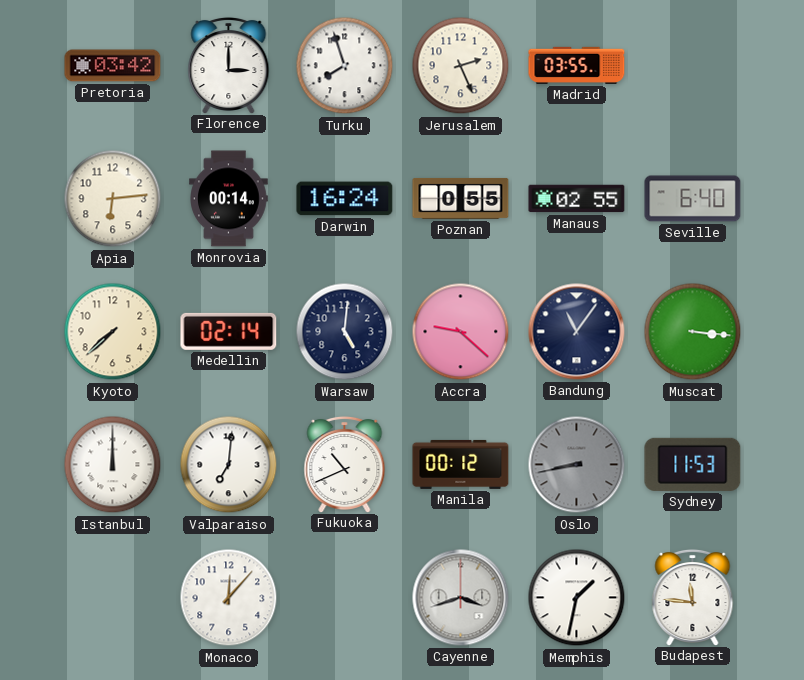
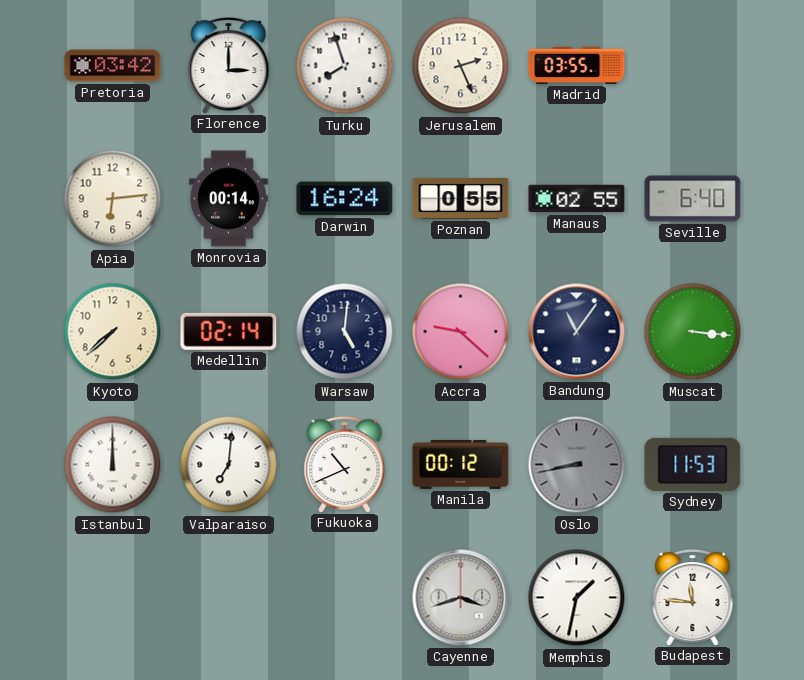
Monaco: 12:07 -> none
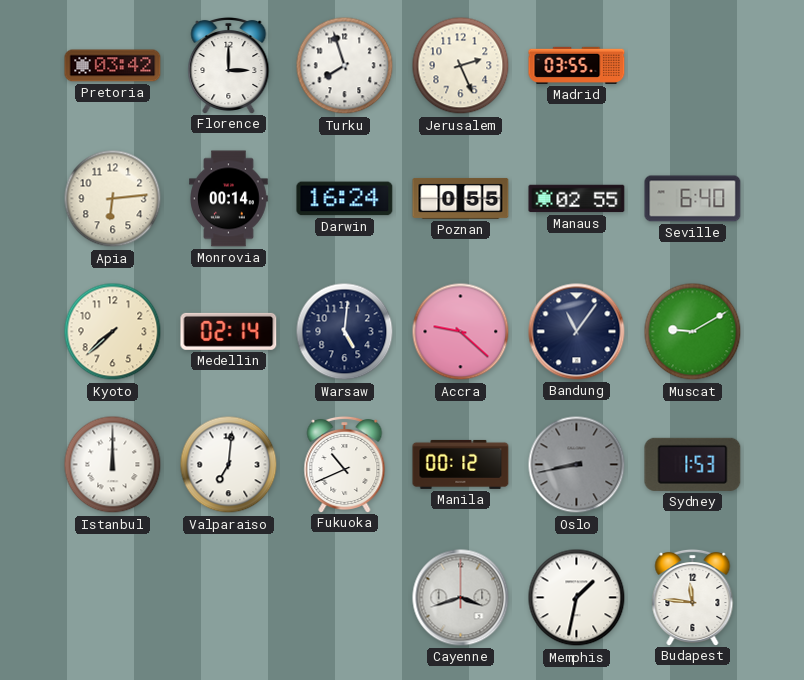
Muscat: 3:16 -> 9:10
Sydney: 11:53 -> 1:53
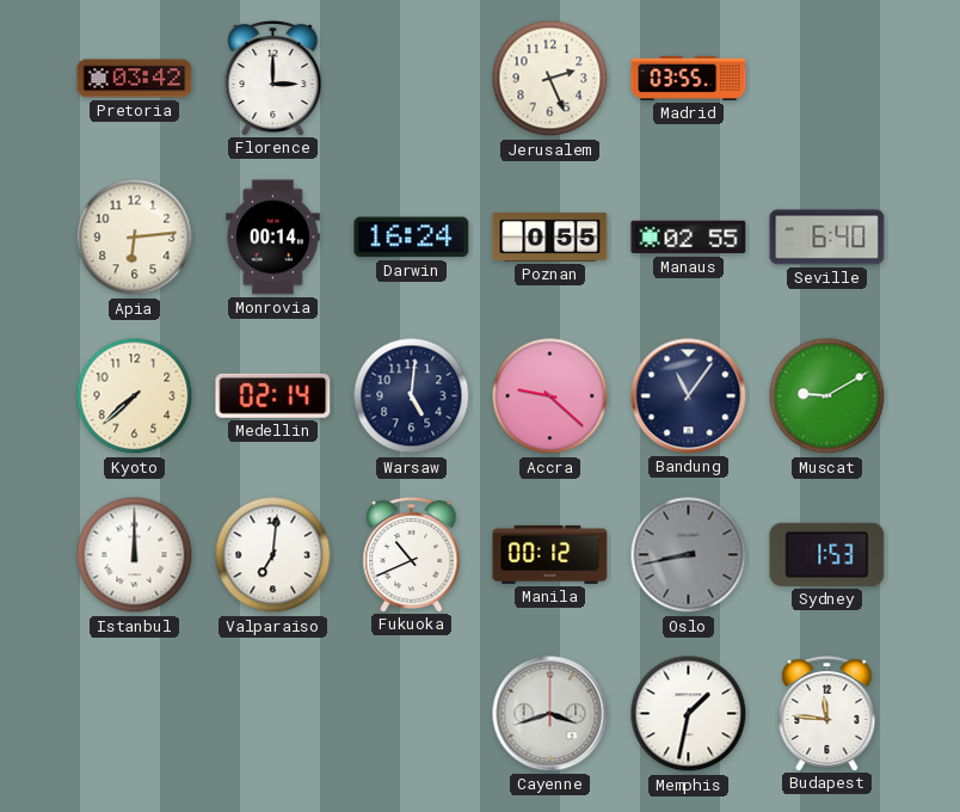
Turku: 7:57 -> none
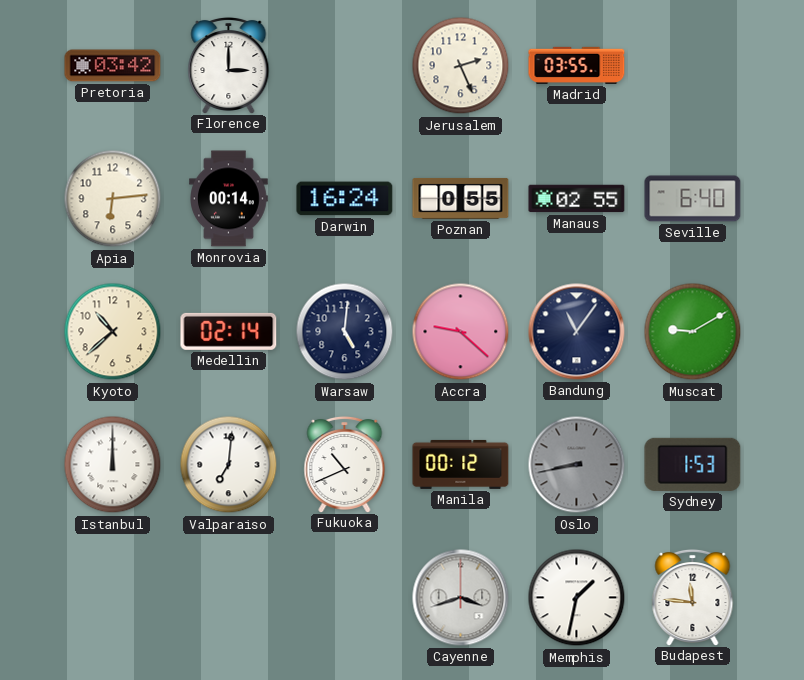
Kyoto: 7:38 -> 10:38
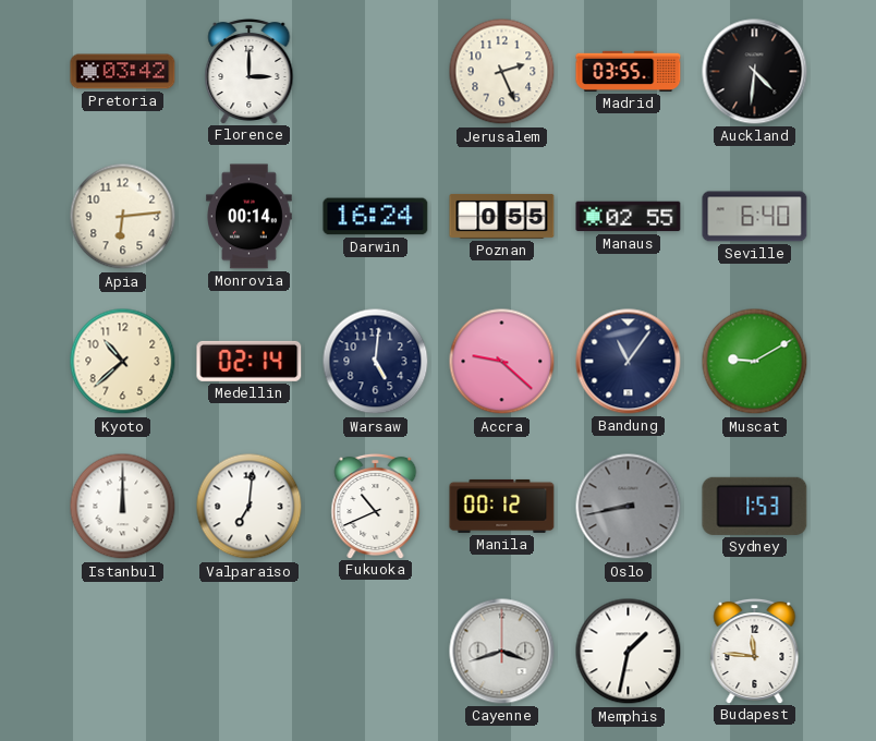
Auckland: none -> 4:31
